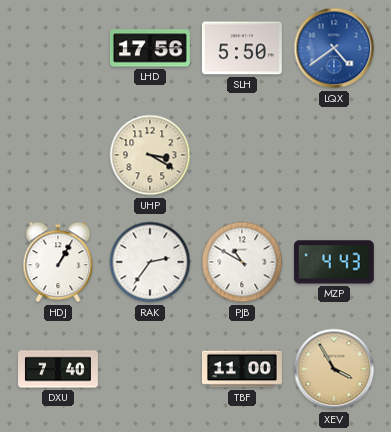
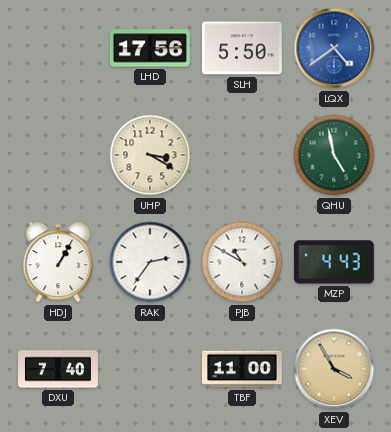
QHU: none -> 4:58
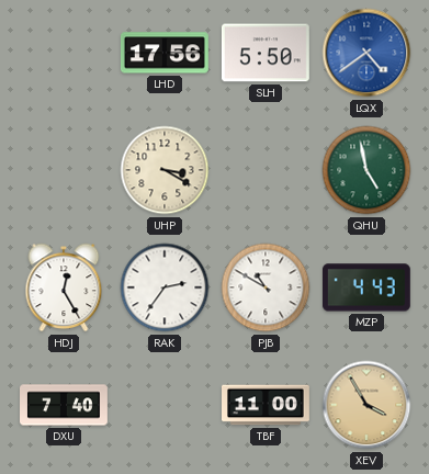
HDJ: 1:05 -> 12:25
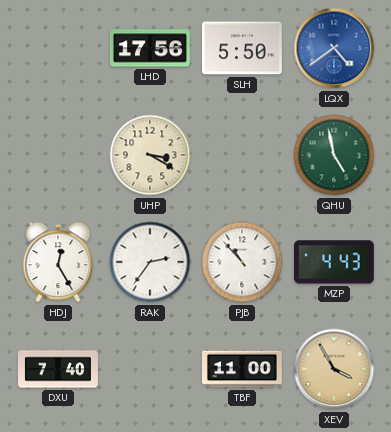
PJB: 10:50 -> 10:53
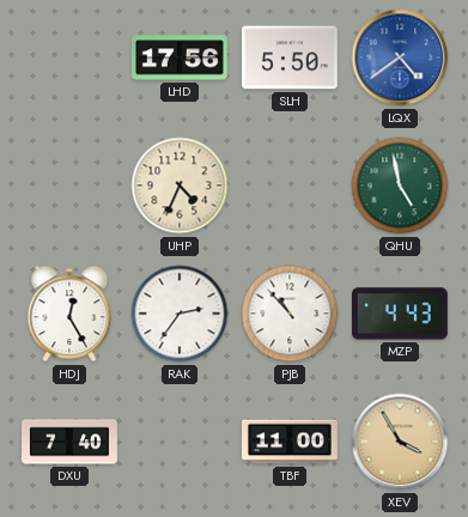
UHP: 3:20 -> 4:34
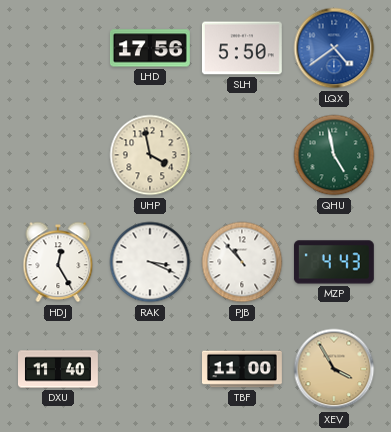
UHP: 4:34 -> 3:58
RAK: 2:36 -> 3:19
DXU: 7:40 -> 11:40
